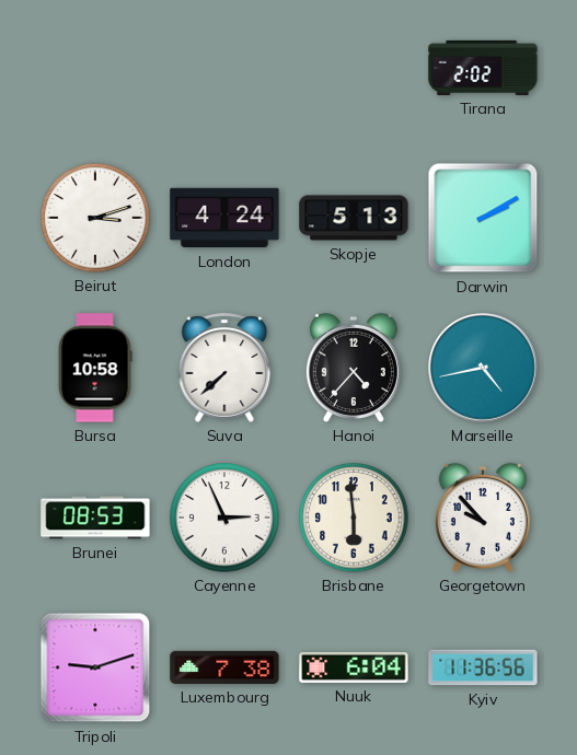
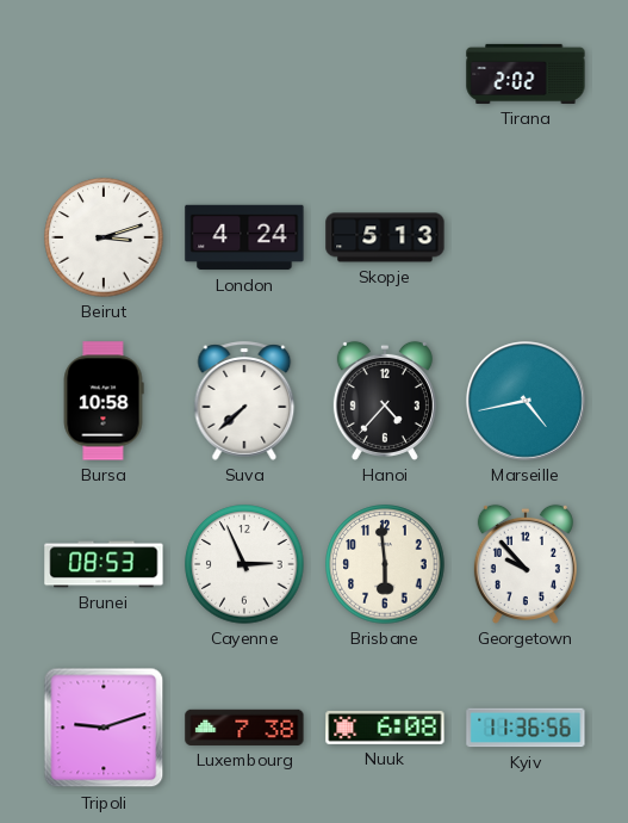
Darwin: 2:10 -> none
Nuuk: 6:04 -> 6:08
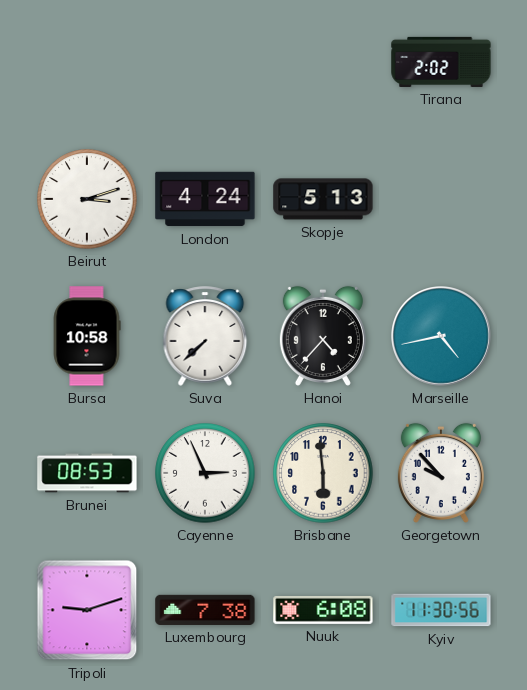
Kyiv: 11:36 -> 11:30
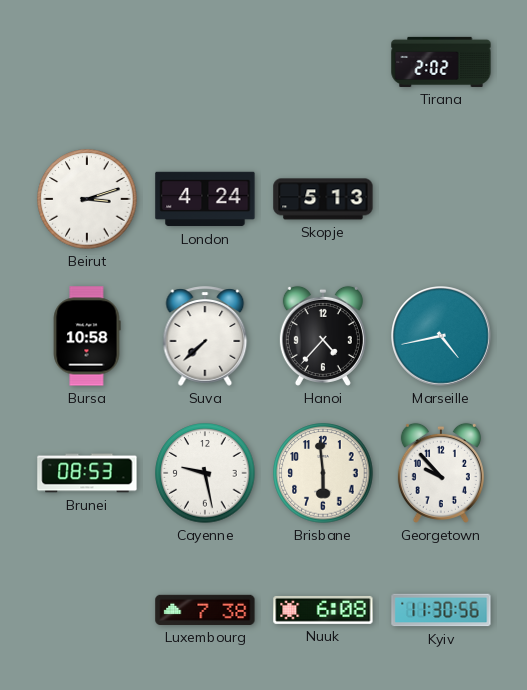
Cayenne: 2:56 -> 9:28
Tripoli: 9:12 -> none
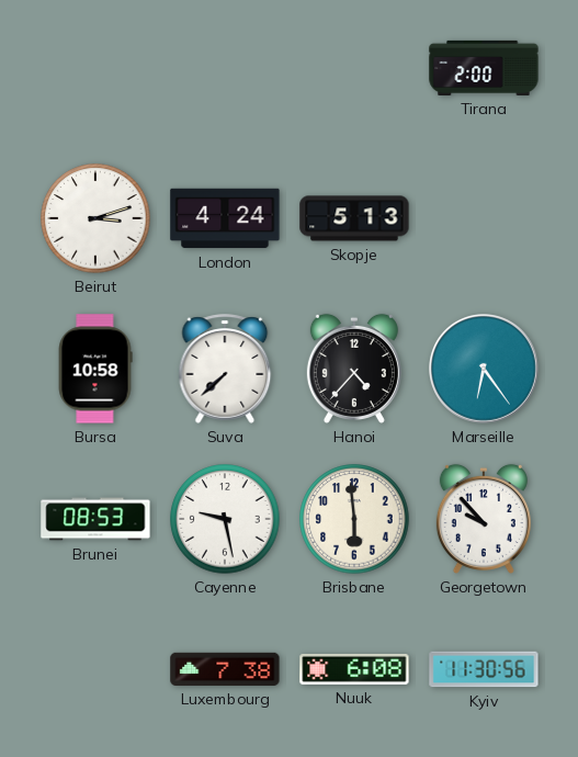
Tirana: 2:02 -> 2:00
Marseille: 4:43 -> 6:24
